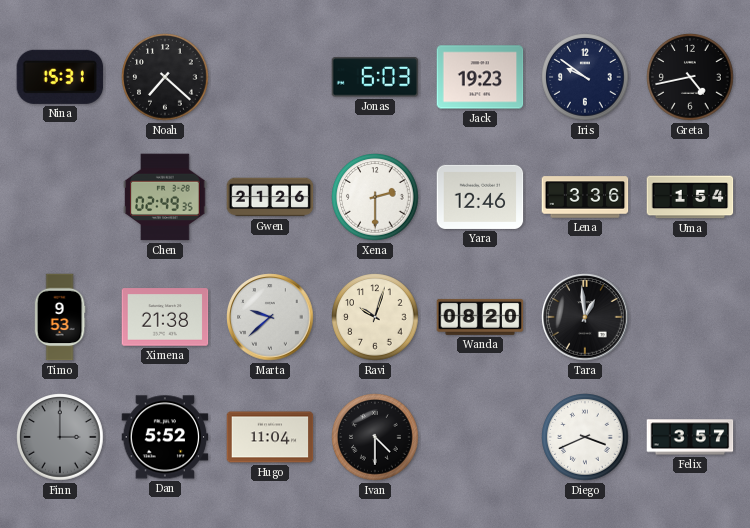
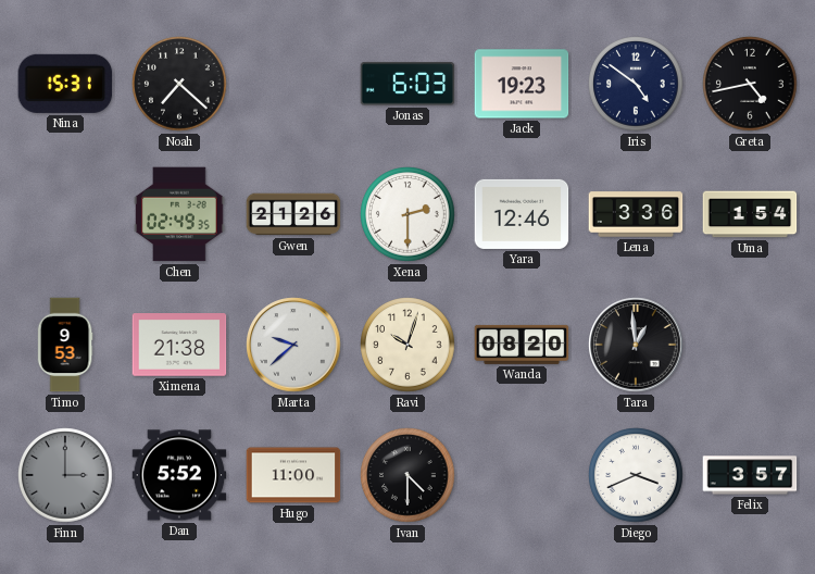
Iris: 9:51 -> 4:51
Hugo: 11:04 -> 11:00
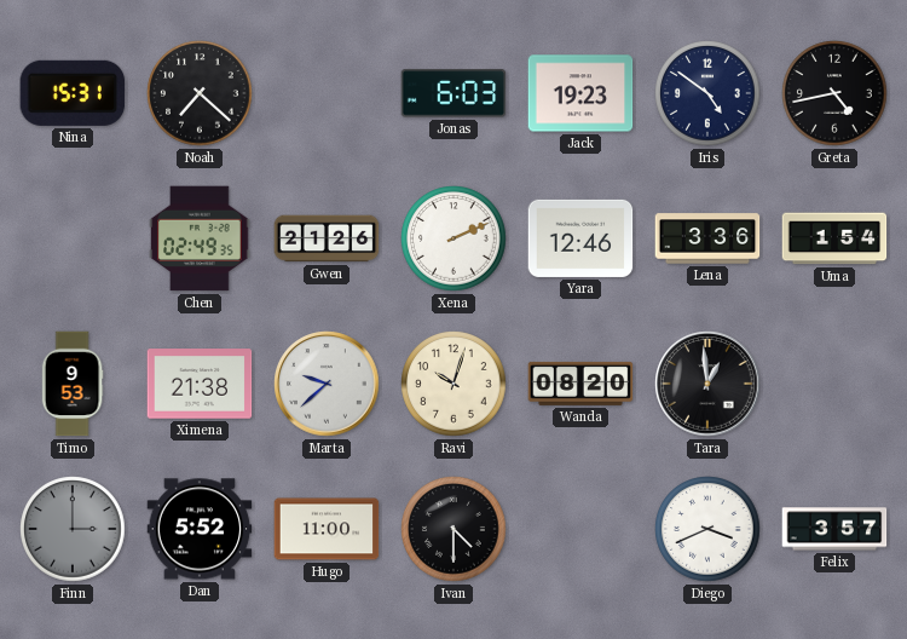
Xena: 2:30 -> 2:11
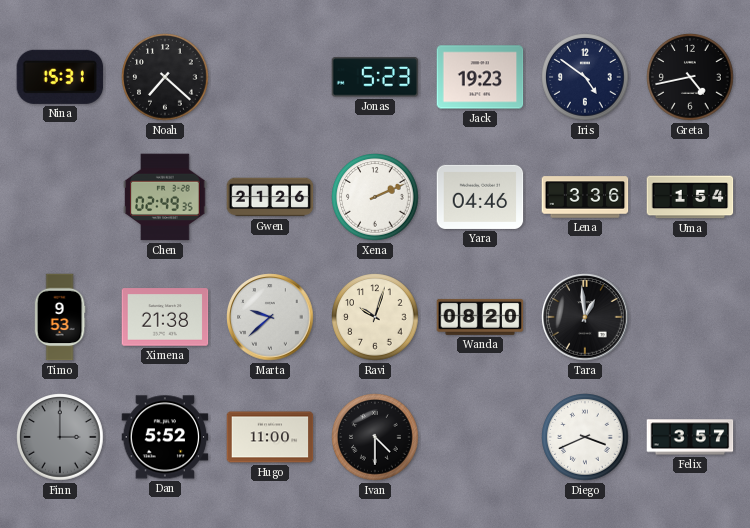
Jonas: 6:03 -> 5:23
Yara: 12:46 -> 04:46
